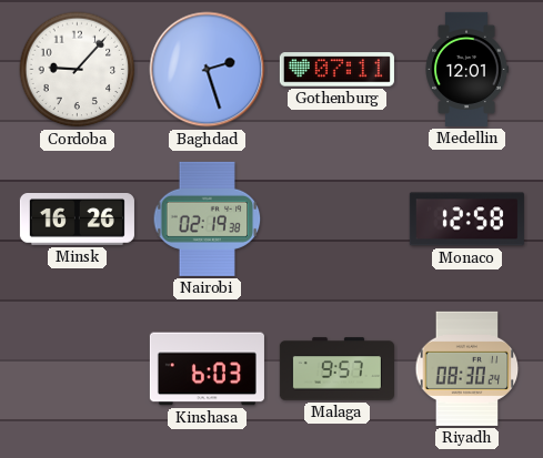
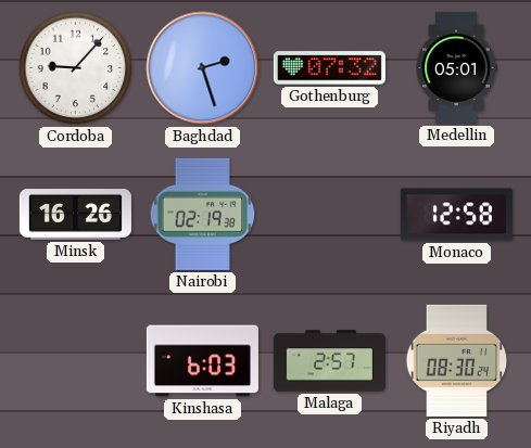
Gothenburg: 07:11 -> 07:32
Medellin: 12:01 -> 05:01
Malaga: 9:57 -> 2:57
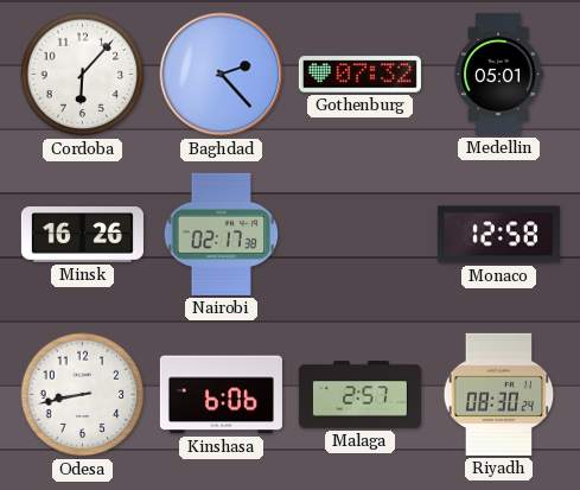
Cordoba: 9:07 -> 6:07
Baghdad: 2:27 -> 2:23
Nairobi: 02:19 -> 02:17
Odesa: none -> 8:43
Kinshasa: 6:03 -> 6:06
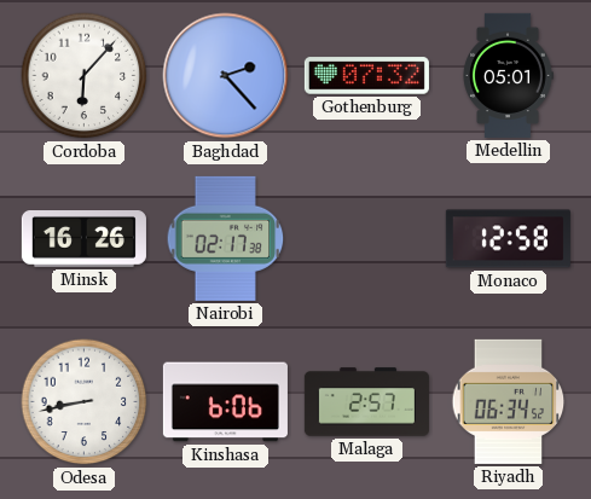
Riyadh: 08:30 -> 06:34
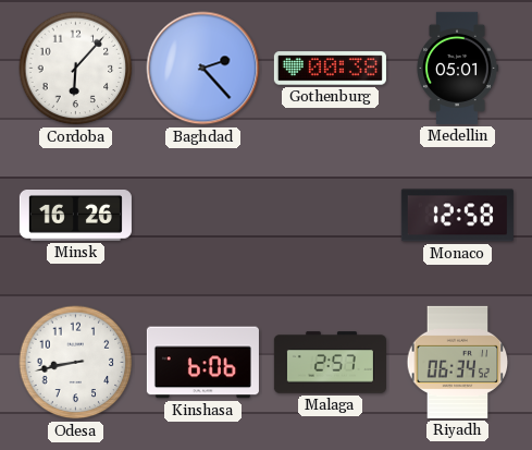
Gothenburg: 07:32 -> 00:38
Nairobi: 02:17 -> none
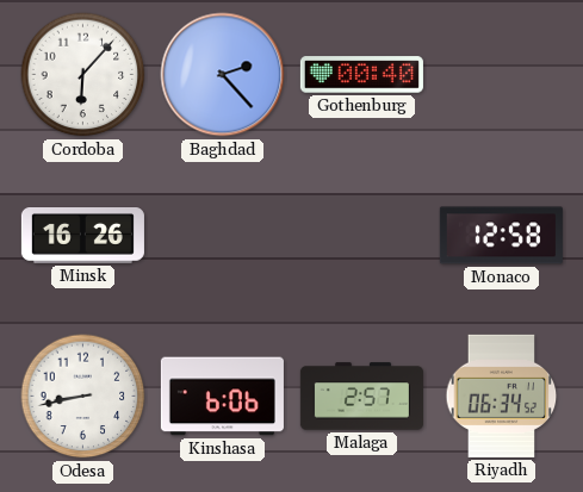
Gothenburg: 00:38 -> 00:40
Medellin: 05:01 -> none
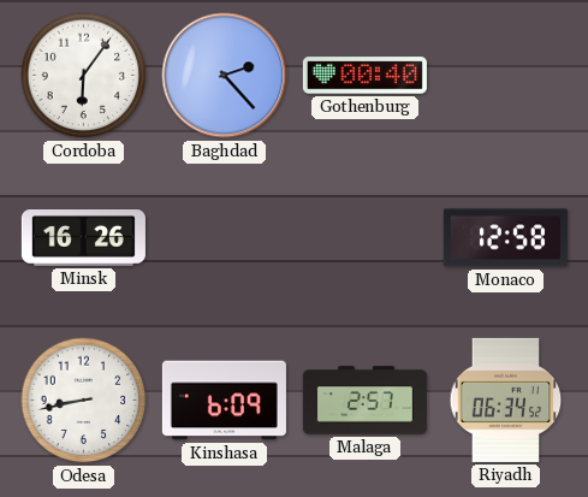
Cordoba: 6:07 -> 6:06
Kinshasa: 6:06 -> 6:09
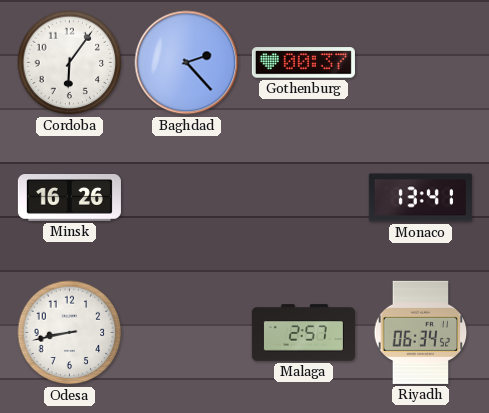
Gothenburg: 00:40 -> 00:37
Monaco: 12:58 -> 13:41
Kinshasa: 6:09 -> none
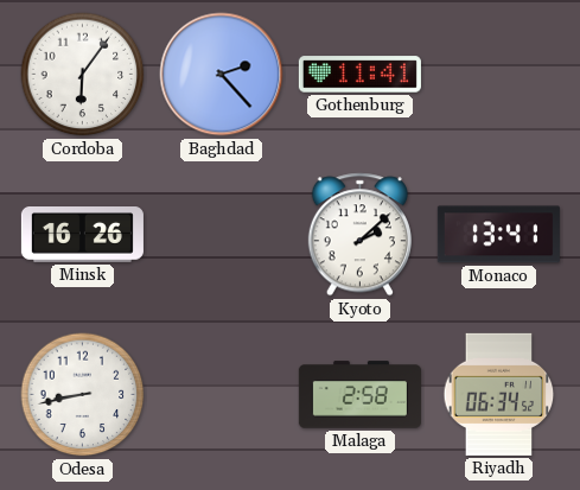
Gothenburg: 00:37 -> 11:41
Kyoto: none -> 2:08
Malaga: 2:57 -> 2:58
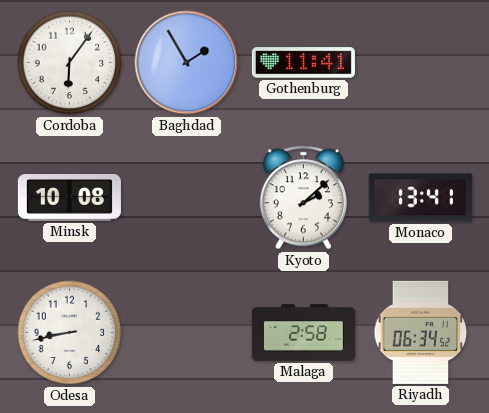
Baghdad: 2:23 -> 1:55
Minsk: 16:26 -> 10:08
